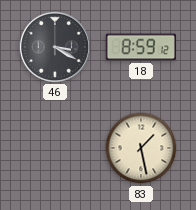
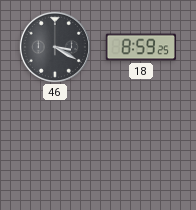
18: 8:59:12 -> 8:59:25
83: 1:28 -> none
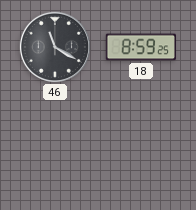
46: 3:20 -> 11:20
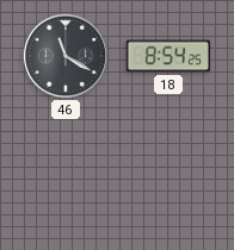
18: 8:59 -> 8:54
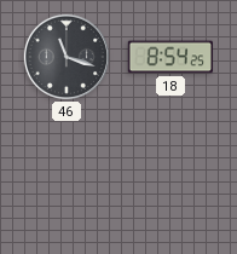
46: 11:20 -> 11:18
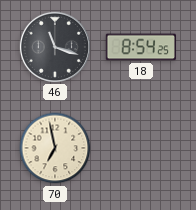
70: none -> 6:58
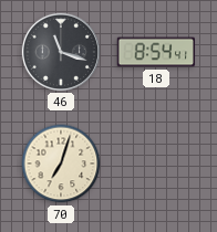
18: 8:54:25 -> 8:54:41
70: 6:58 -> 7:03
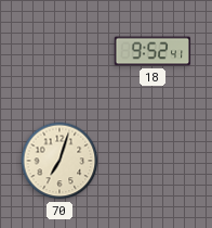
46: 11:18 -> none
18: 8:54 -> 9:52
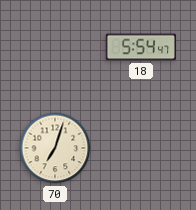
18: 9:52 -> 5:54
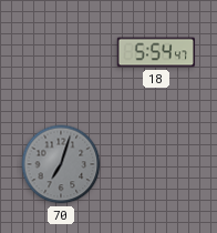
70 dial: cream -> grey
